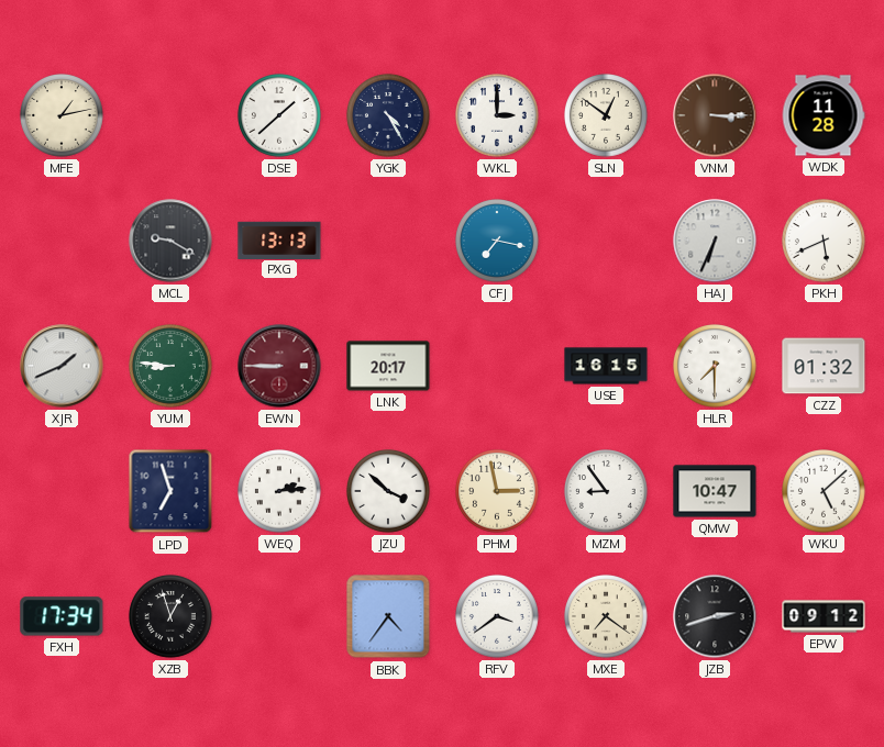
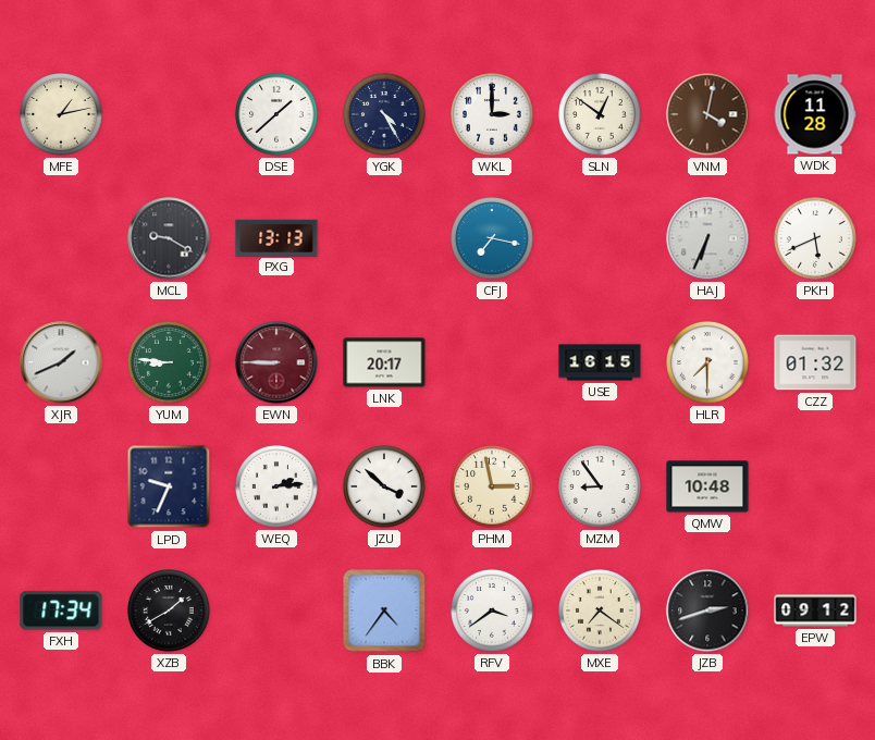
VNM: 3:15 -> 4:02
LPD: 6:57 -> 9:34
QMW: 10:47 -> 10:48
WKU: 5:08 -> none
XZB: 12:57 -> 1:40
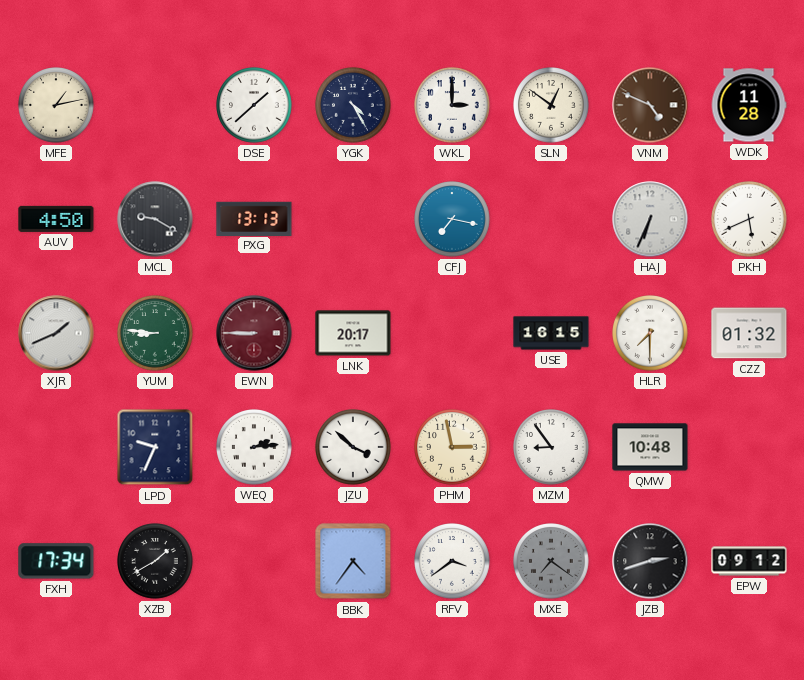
VNM: 4:02 -> 4:49
AUV: none -> 4:50
MXE dial: cream -> grey
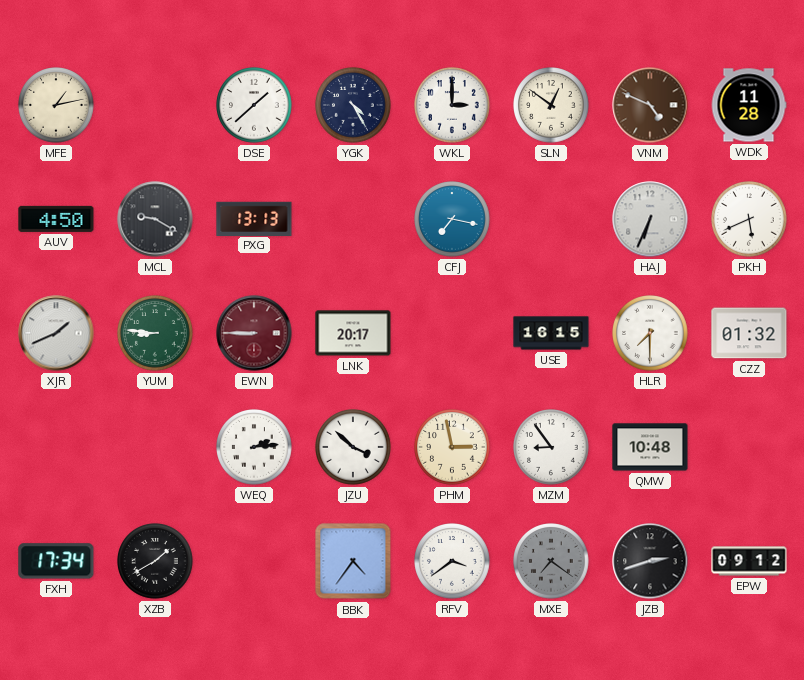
LPD: 9:34 -> none
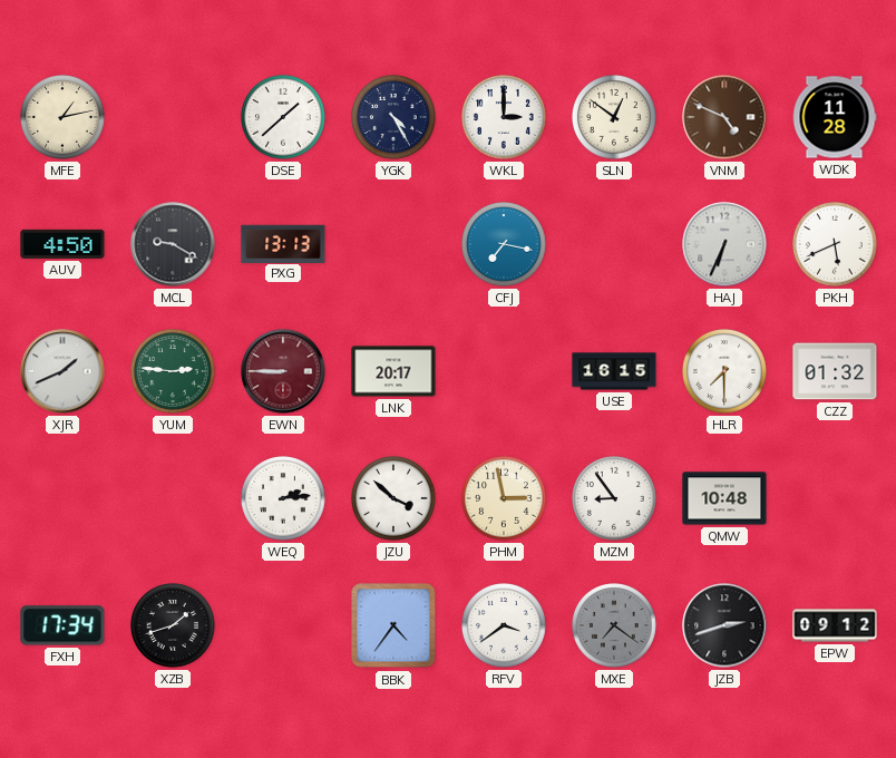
YUM: 8:46 -> 2:46
XZB: 1:40 -> 1:42
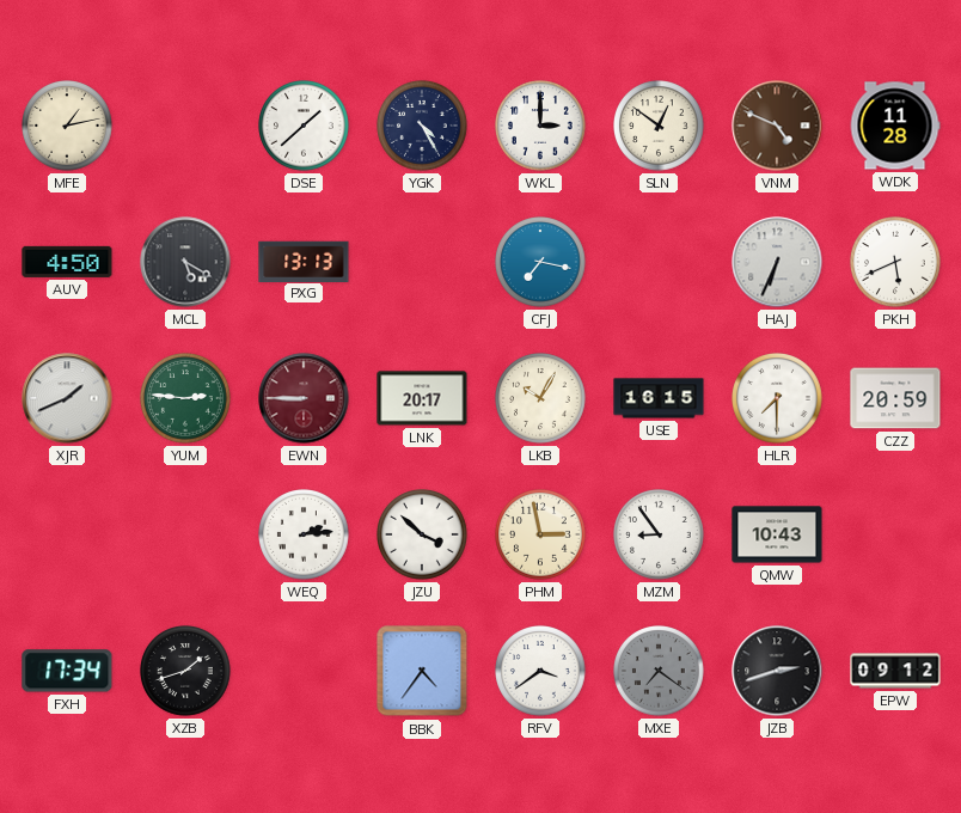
MCL: 9:20 -> 5:20
LKB: none -> 10:05
CZZ: 01:32 -> 20:59
QMW: 10:48 -> 10:43
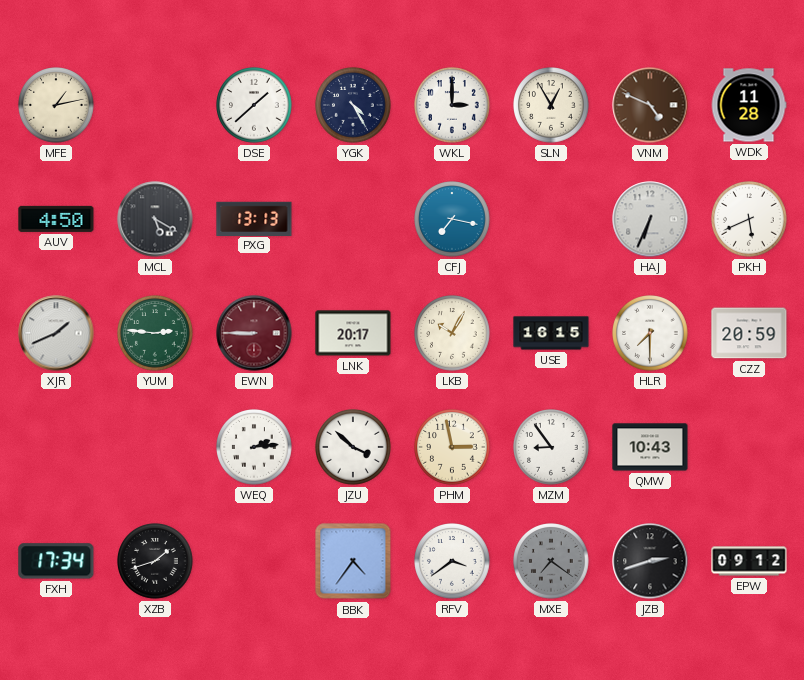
SLN: 12:51 -> 12:55
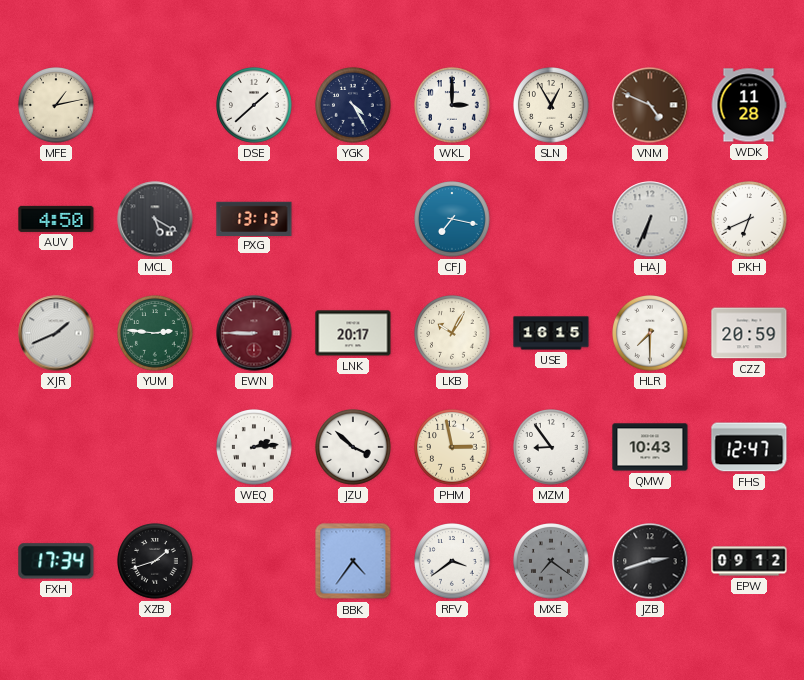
PKH: 5:41 -> 6:41
FHS: none -> 12:47
